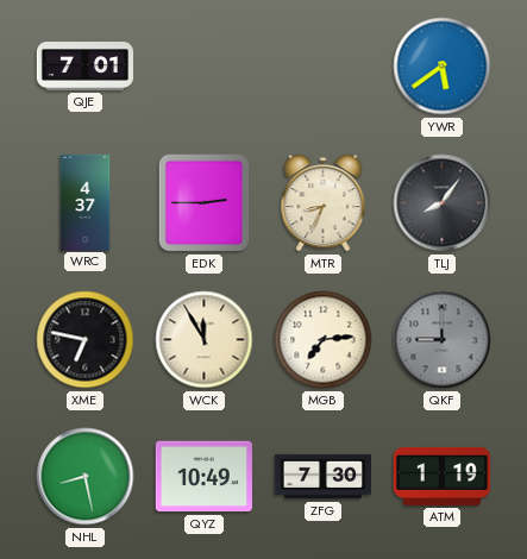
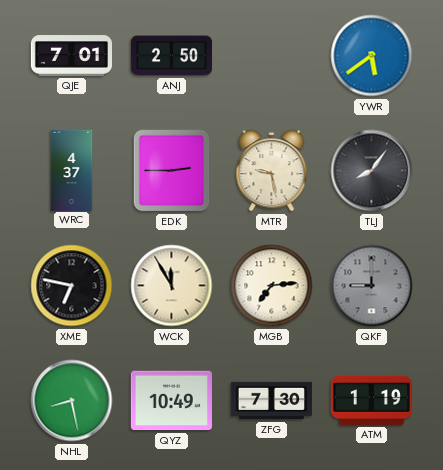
ANJ: none -> 2:50
MTR: 8:34 -> 9:28
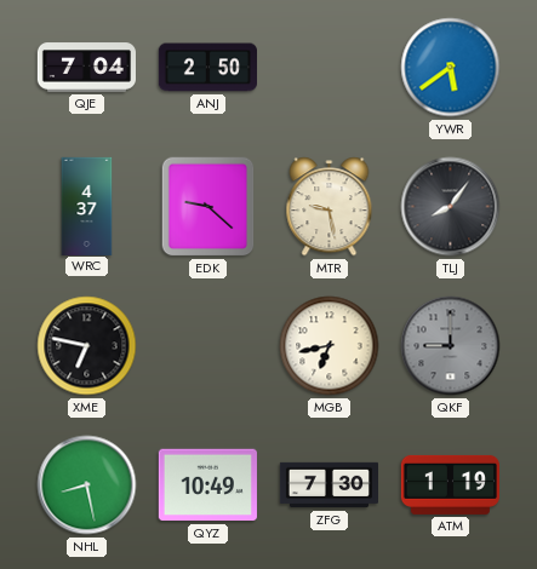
QJE: 7:01 -> 7:04
EDK: 2:45 -> 9:22
WCK: 11:55 -> none
MGB: 7:14 -> 6:43
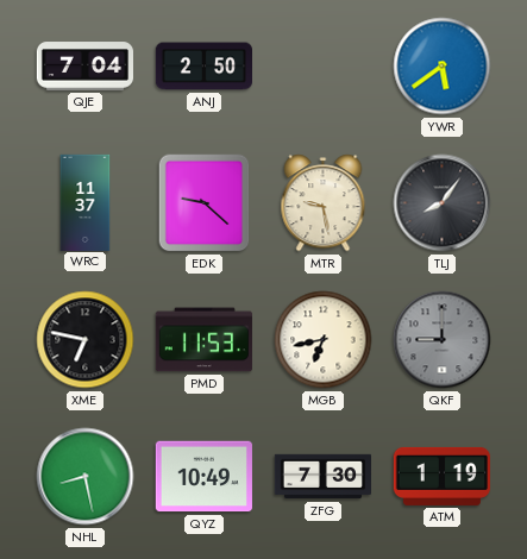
WRC: 4:37 -> 11:37
PMD: none -> 11:53
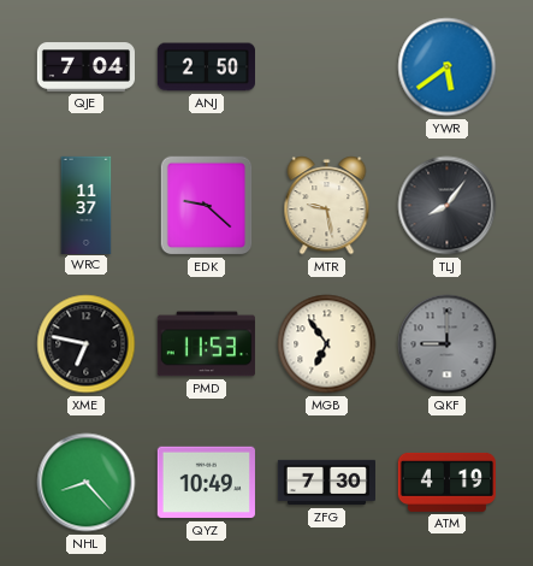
MGB: 6:43 -> 6:54
NHL: 8:28 -> 8:23
ATM: 1:19 -> 4:19
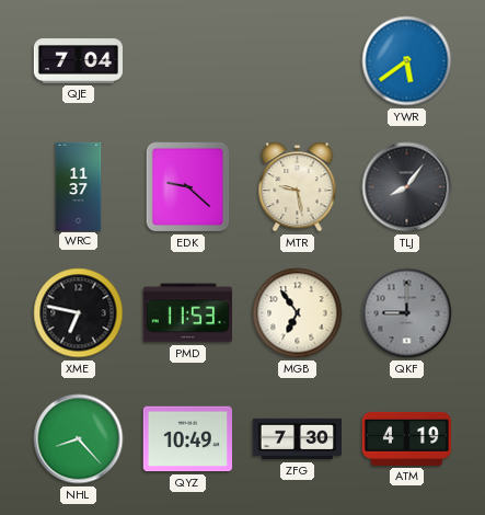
ANJ: 2:50 -> none
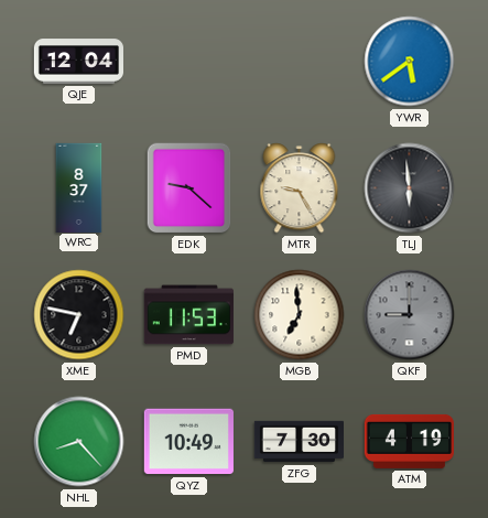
QJE: 7:04 -> 12:04
WRC: 11:37 -> 8:37
MTR: 9:28 -> 9:25
TLJ: 8:06 -> 5:59
MGB: 6:54 -> 6:59
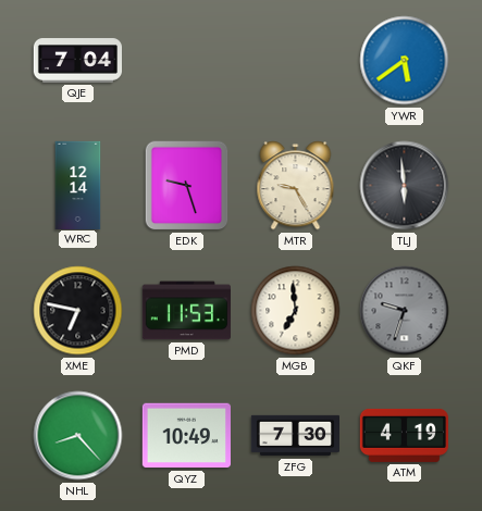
QJE: 12:04 -> 7:04
WRC: 8:37 -> 12:14
EDK: 9:22 -> 9:27
QKF: 9:00 -> 9:33
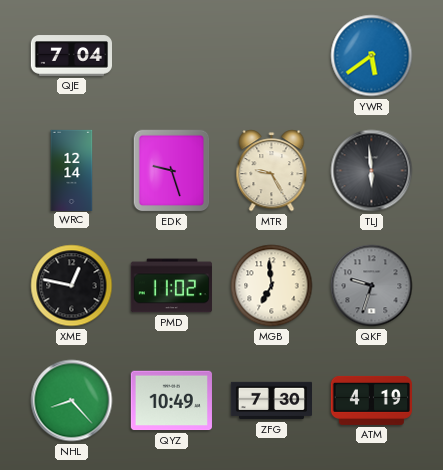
XME: 6:47 -> 12:47
PMD: 11:53 -> 11:02
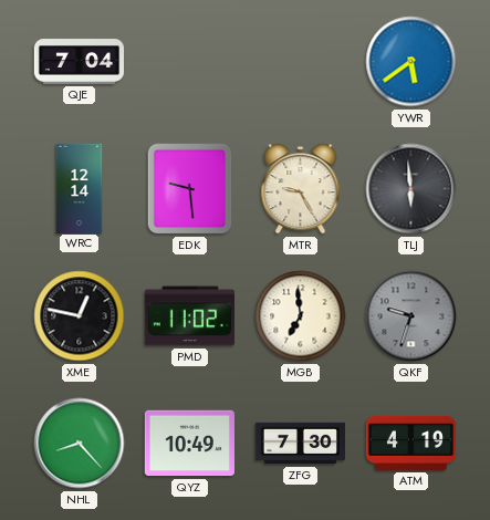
EDK: 9:27 -> 9:29
